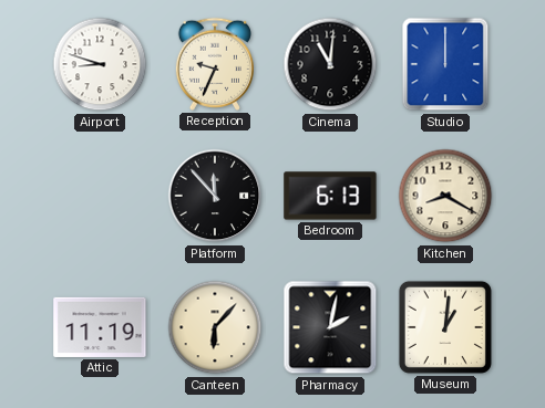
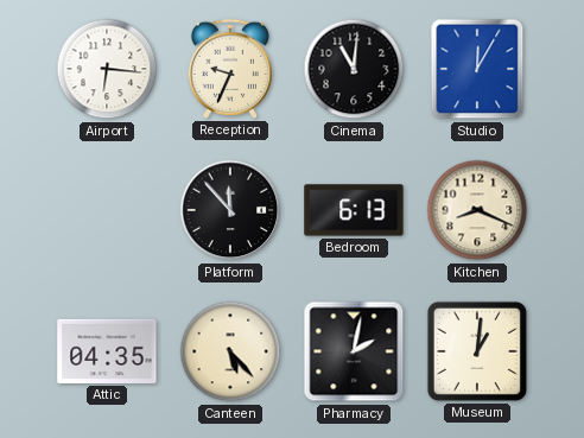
Airport: 8:48 -> 6:16
Studio: 12:00 -> 12:05
Kitchen: 8:20 -> 8:19
Attic: 11:19 -> 04:35
Canteen: 6:07 -> 5:23
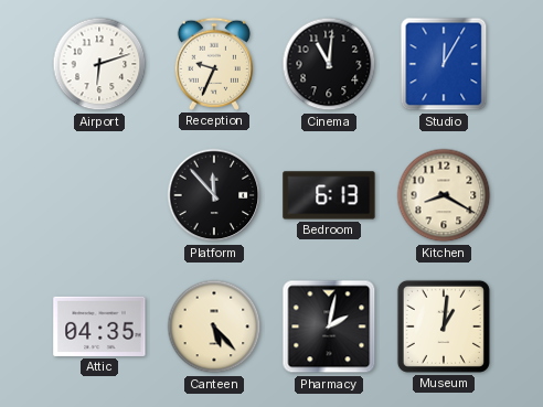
Airport: 6:16 -> 6:12
Kitchen: 8:19 -> 8:20
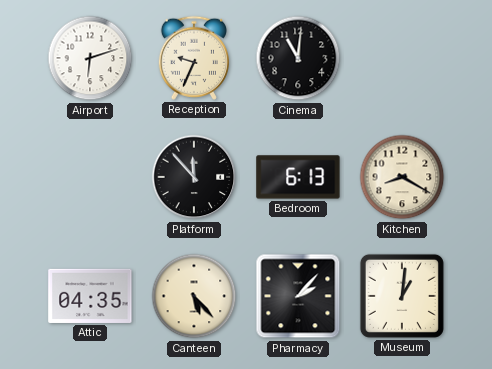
Studio: 12:05 -> none
Pharmacy: 2:02 -> 2:07
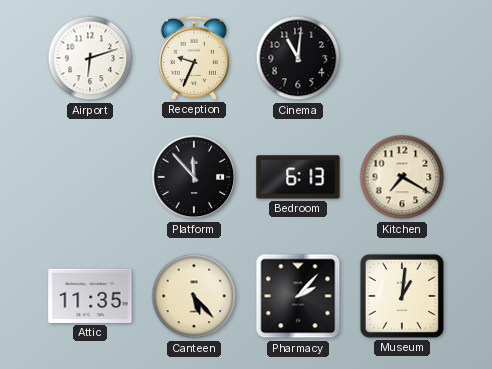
Kitchen: 8:20 -> 7:20
Attic: 04:35 -> 11:35
